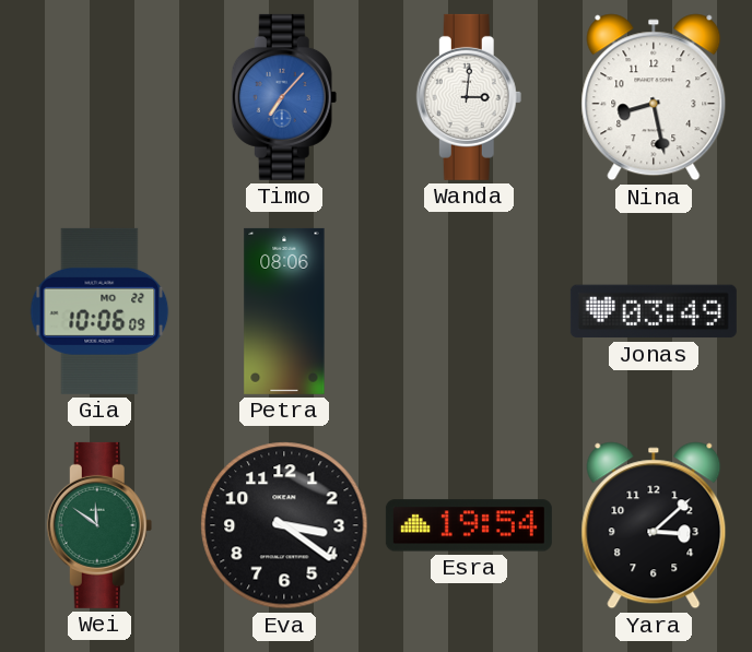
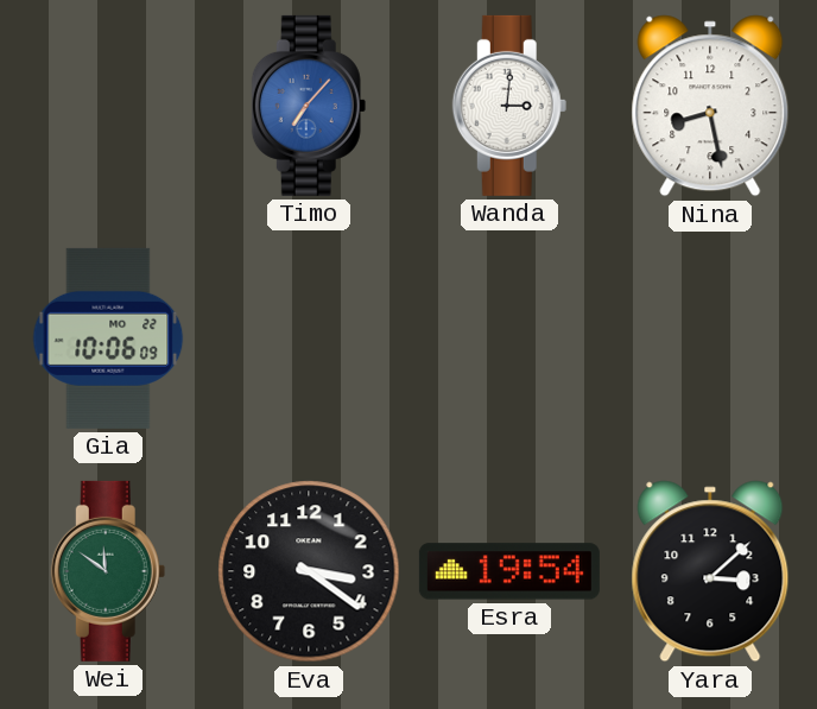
Petra: 08:06 -> none
Jonas: 03:49 -> none
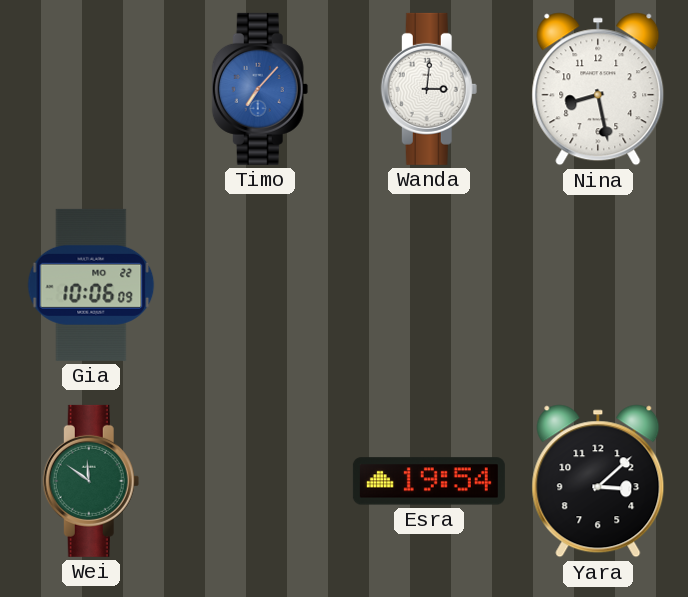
Eva: 3:21 -> none
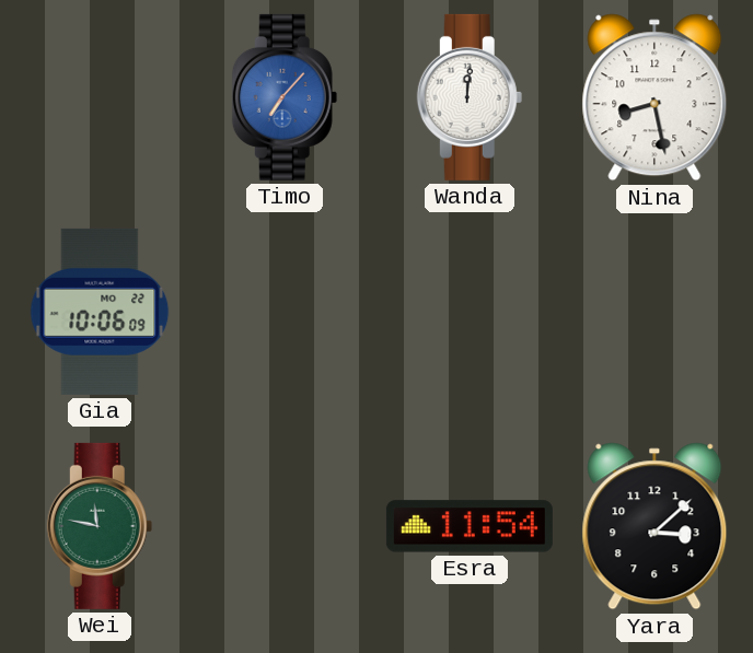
Wanda: 3:01 -> 12:01
Wei: 11:51 -> 11:47
Esra: 19:54 -> 11:54
